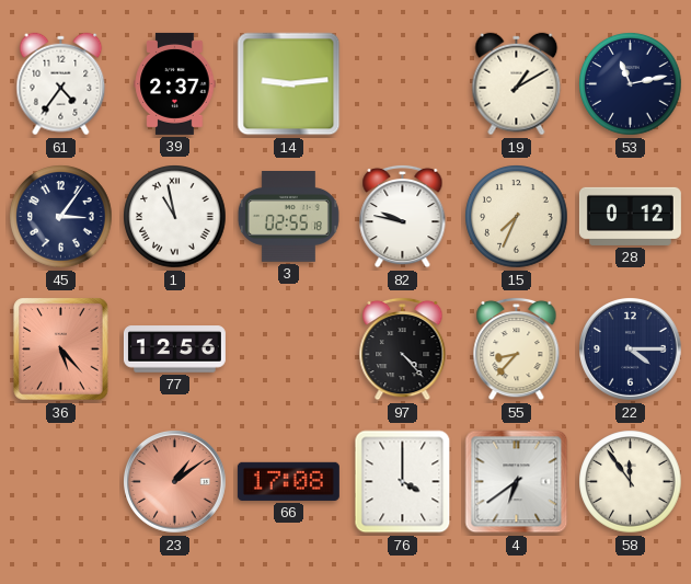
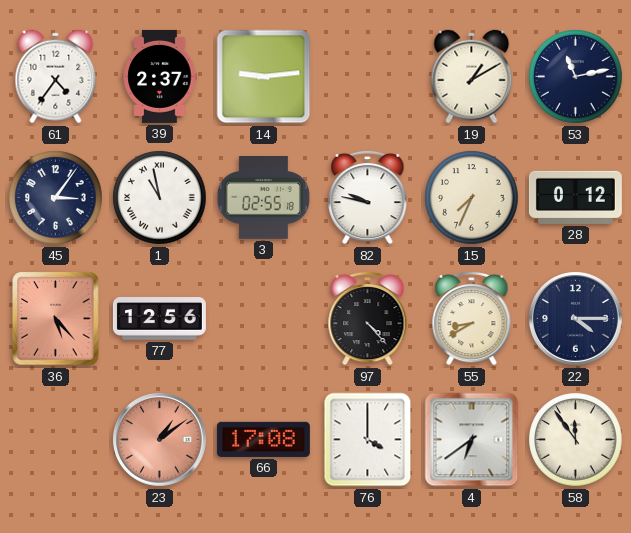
55: 8:37 -> 8:40
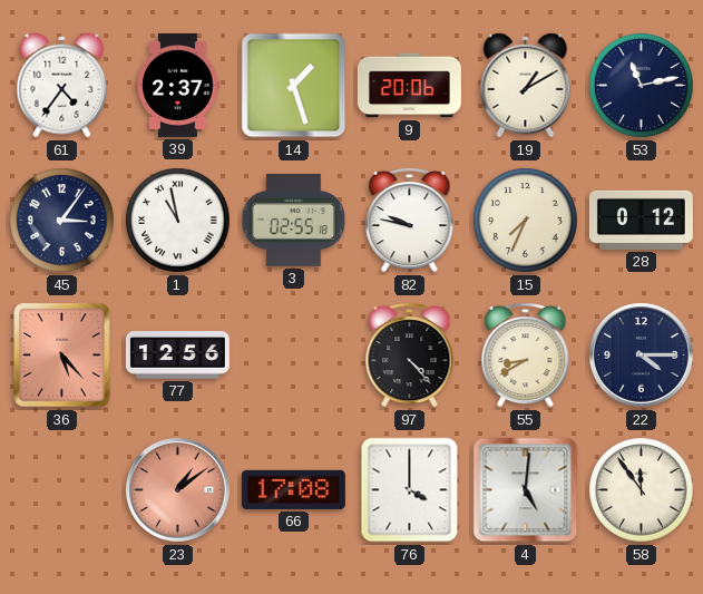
14: 9:14 -> 1:27
9: none -> 20:06
4: 6:39 -> 5:01
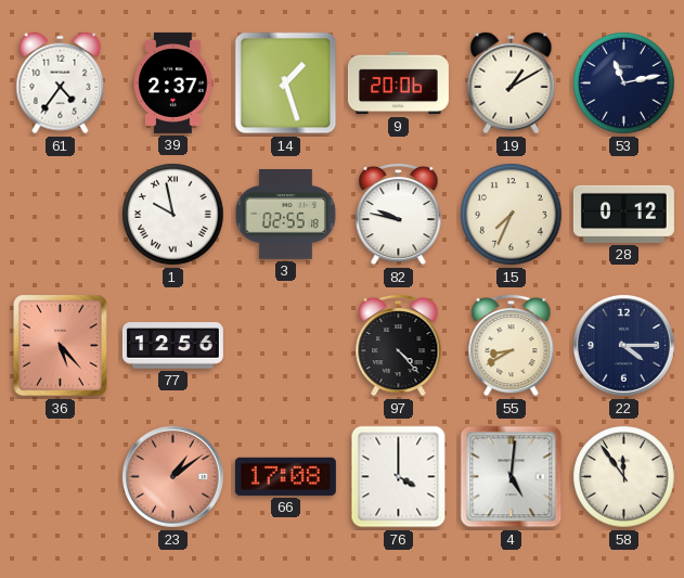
45: 3:06 -> none
1: 10:58 -> 9:58
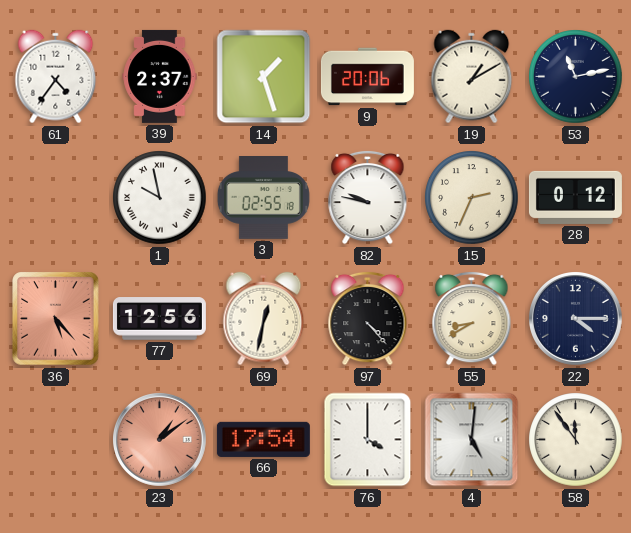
15: 7:34 -> 2:34
69: none -> 12:32
66: 17:08 -> 17:54
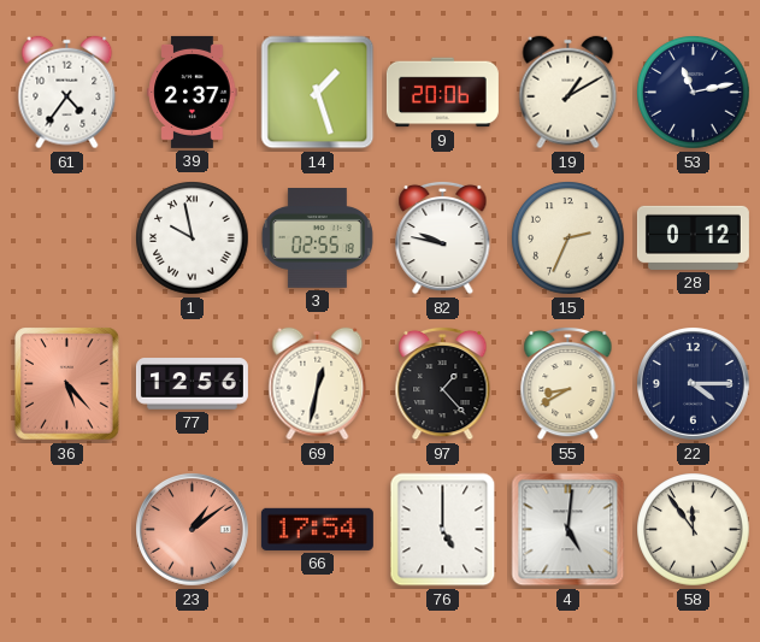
97: 4:23 -> 1:23
76: 4:00 -> 5:00
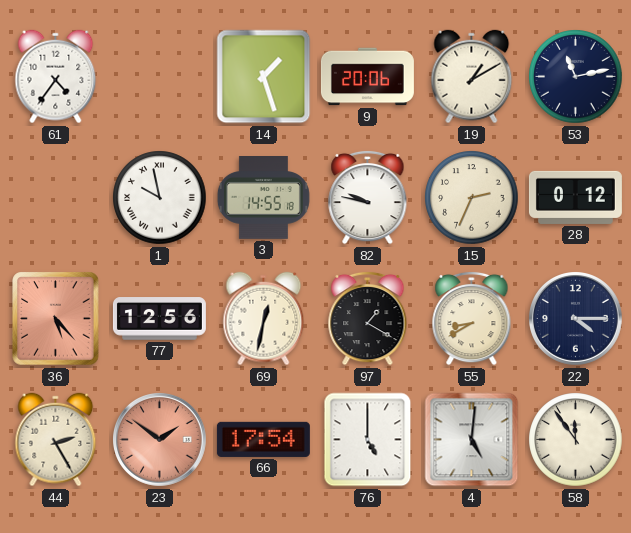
39: 2:37 -> none
3: 02:55 -> 14:55
97: 1:23 -> 1:20
44: none -> 2:25
23: 1:09 -> 1:51
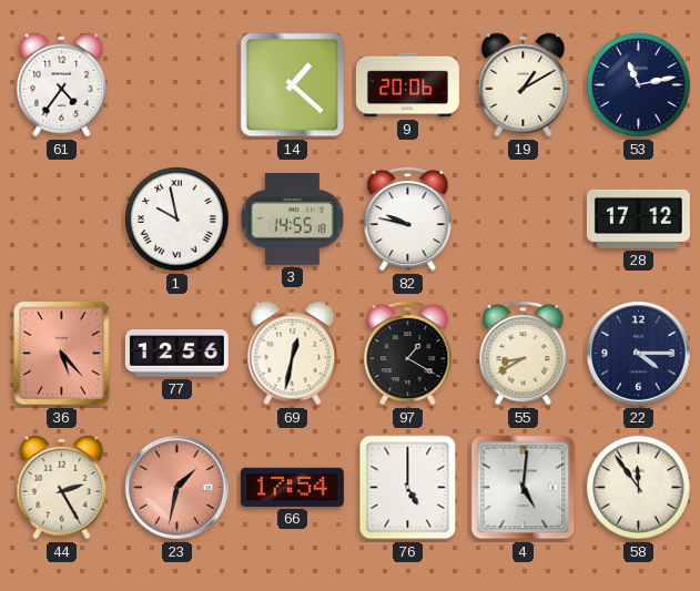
14: 1:27 -> 1:22
15: 2:34 -> none
28: 0:12 -> 17:12
23: 1:51 -> 1:32
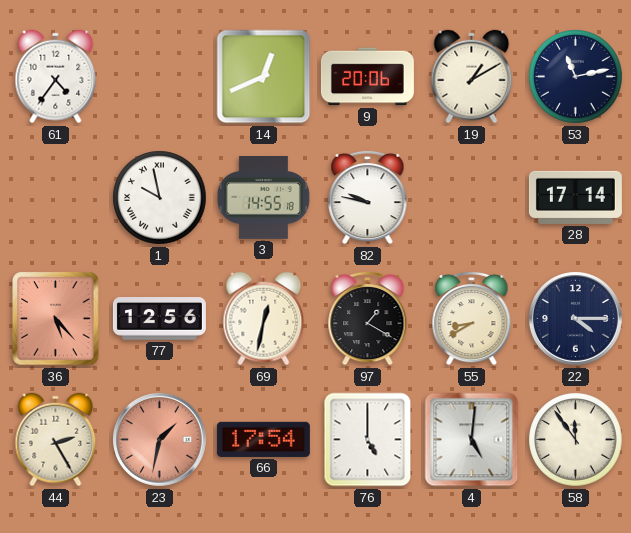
14: 1:22 -> 12:41
28: 17:12 -> 17:14
